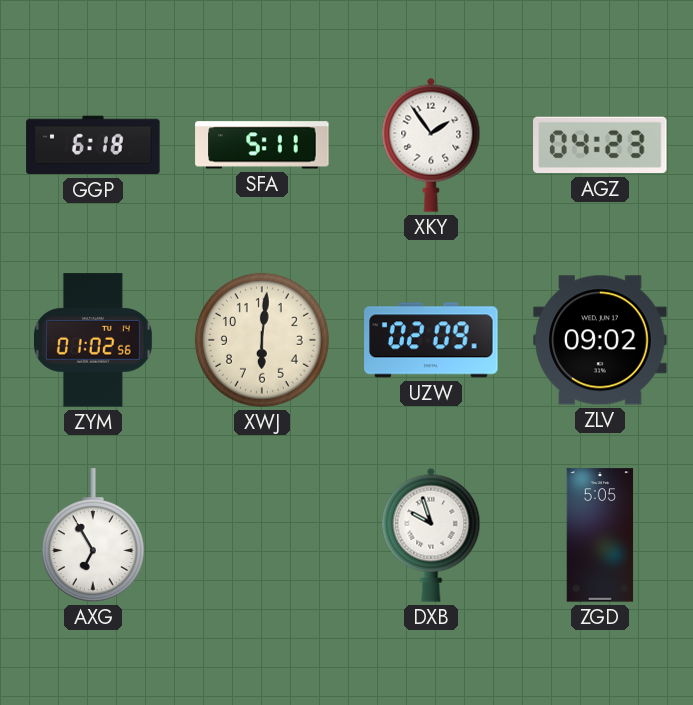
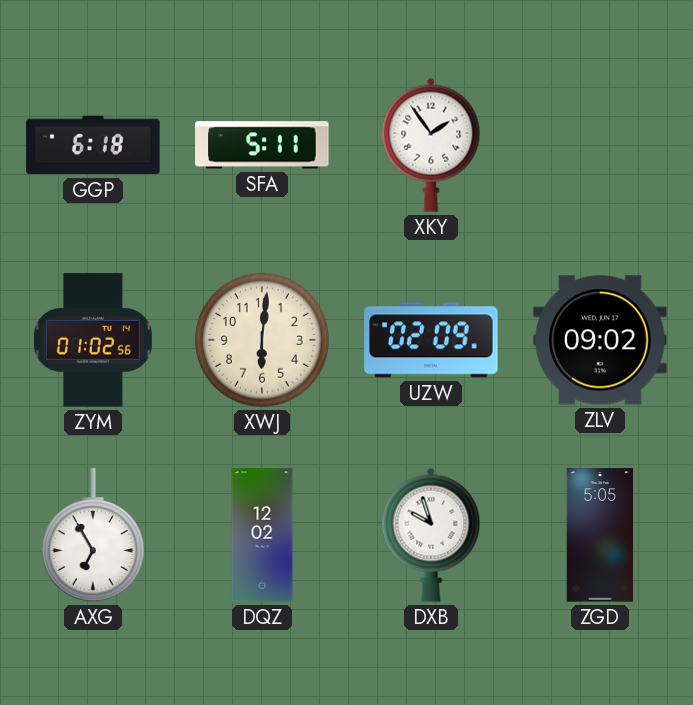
AGZ: 04:23 -> none
DQZ: none -> 12:02
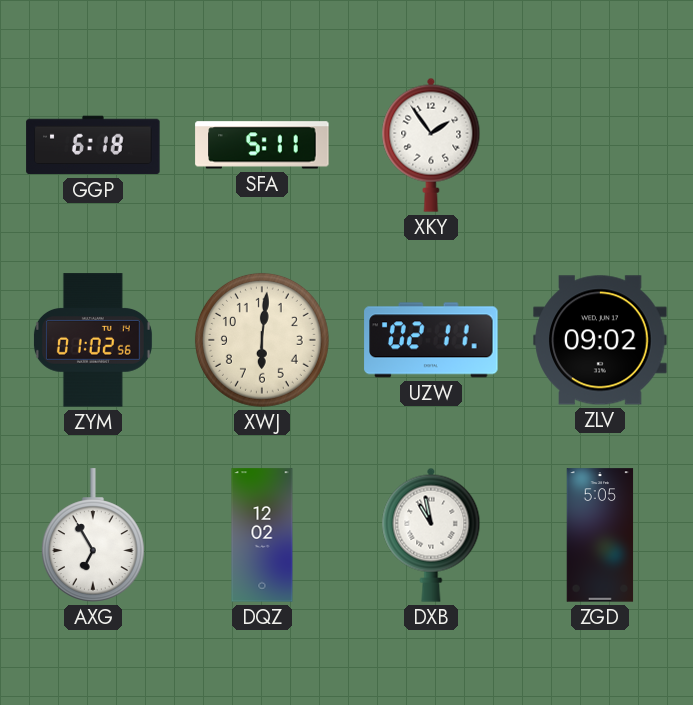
UZW: 02:09 -> 02:11
DXB: 9:57 -> 10:58
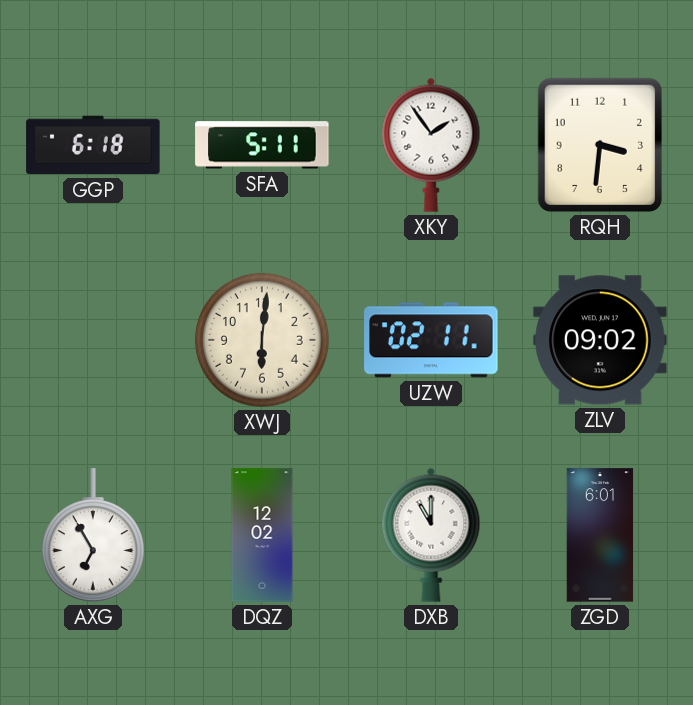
RQH: none -> 3:31
ZYM: 01:02 -> none
DXB: 10:58 -> 11:00
ZGD: 5:05 -> 6:01
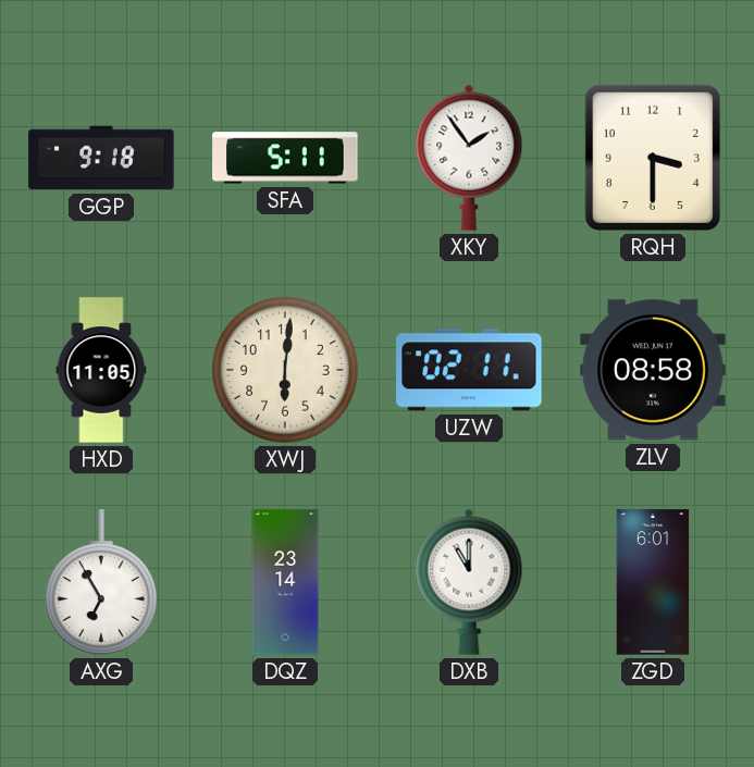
GGP: 6:18 -> 9:18
RQH: 3:31 -> 3:30
HXD: none -> 11:05
ZLV: 09:02 -> 08:58
DQZ: 12:02 -> 23:14
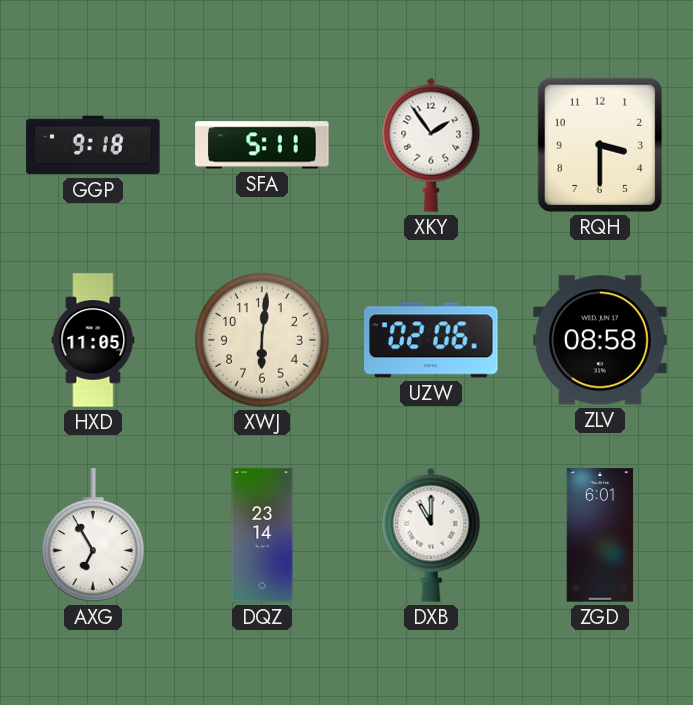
UZW: 02:11 -> 02:06
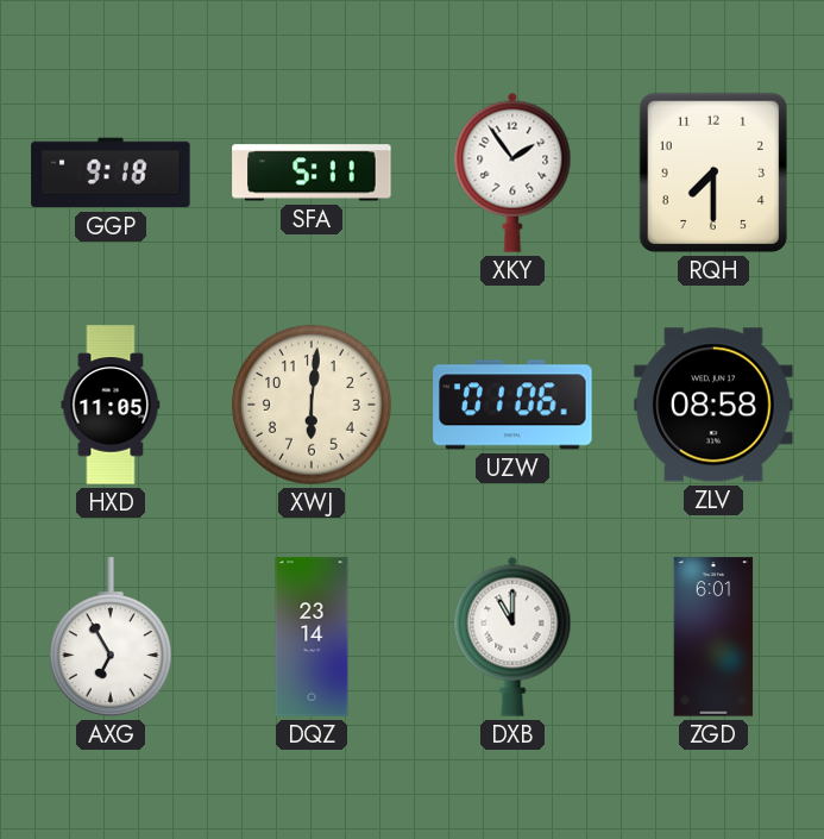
RQH: 3:30 -> 7:30
UZW: 02:06 -> 01:06
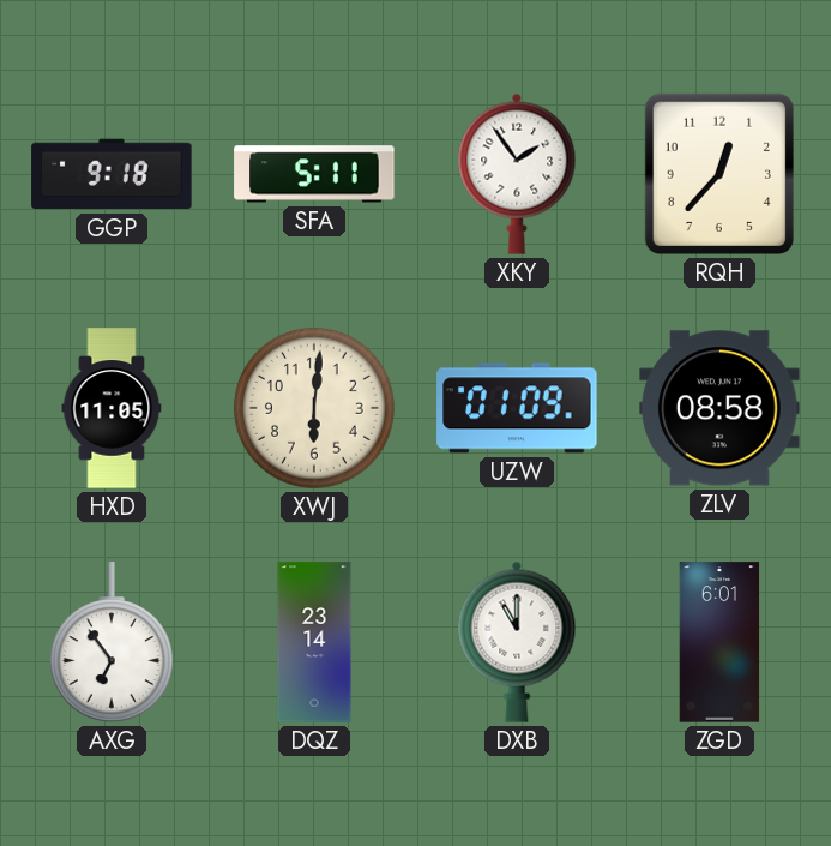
RQH: 7:30 -> 12:37
UZW: 01:06 -> 01:09
AXG: 6:55 -> 6:54
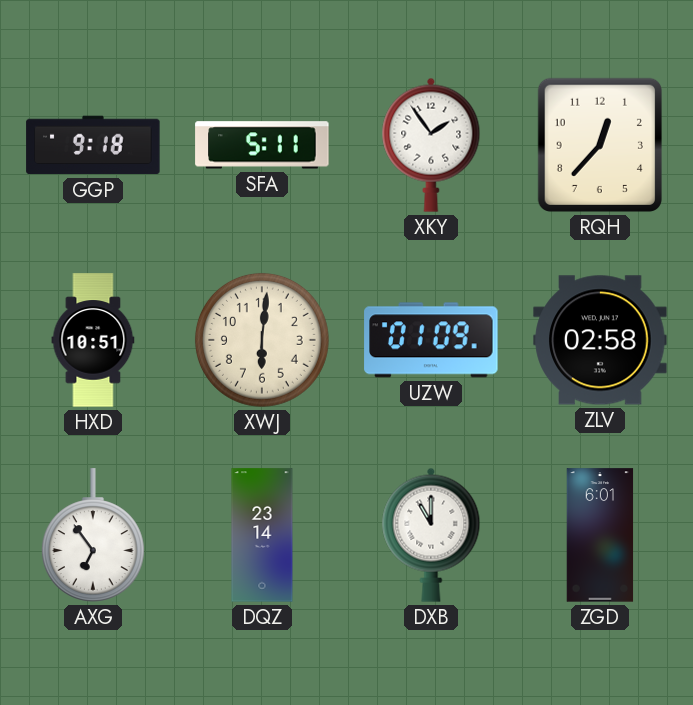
HXD: 11:05 -> 10:51
ZLV: 08:58 -> 02:58
